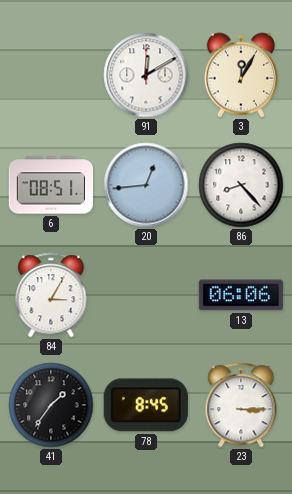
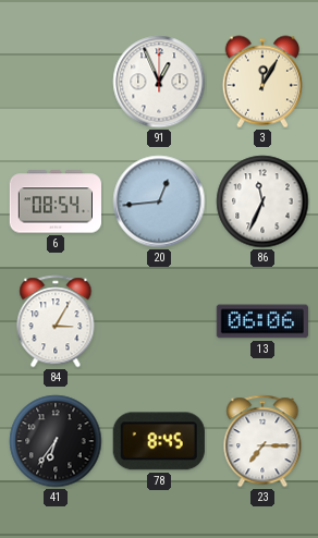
91: 12:10 -> 12:56
6: 08:51 -> 08:54
86: 8:23 -> 11:34
41: 1:36 -> 6:36
23: 3:15 -> 7:15
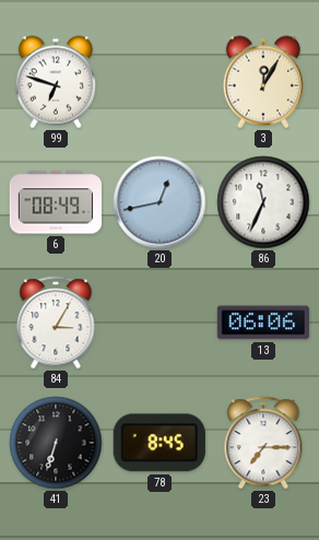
99: none -> 6:48
91: 12:56 -> none
6: 08:54 -> 08:49
20: 12:44 -> 12:43
41: 6:36 -> 6:33
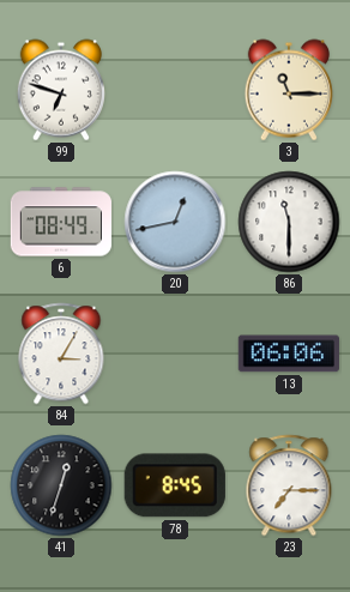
3: 12:05 -> 11:15
86: 11:34 -> 11:30
41: 6:33 -> 12:33
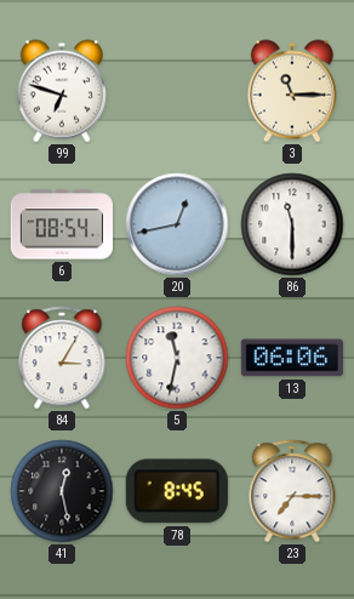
6: 08:49 -> 08:54
5: none -> 11:32
41: 12:33 -> 12:28
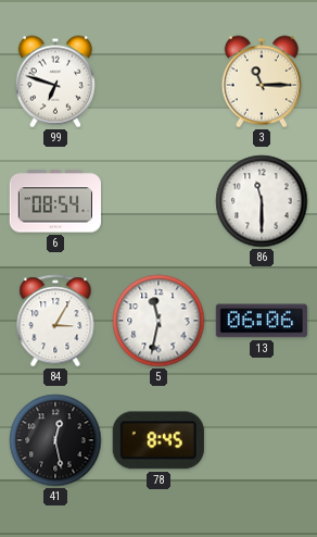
20: 12:43 -> none
23: 7:15 -> none
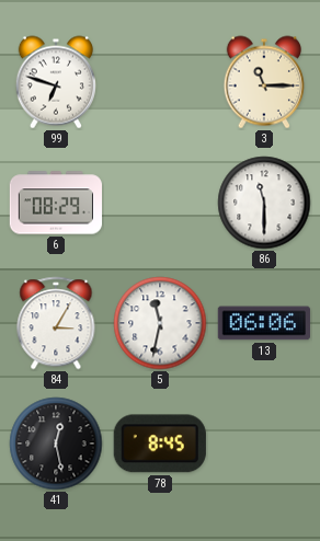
6: 08:54 -> 08:29
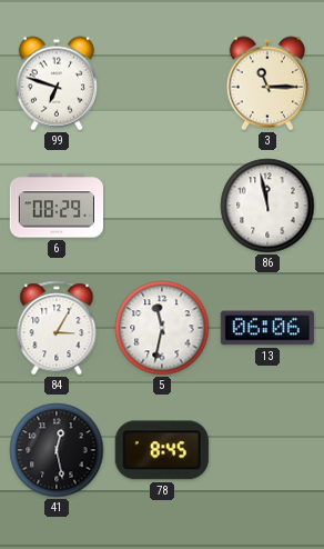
86: 11:30 -> 11:58
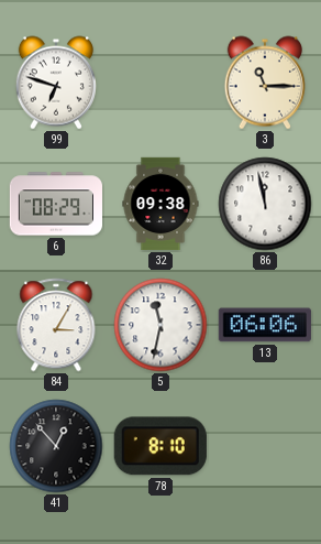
32: none -> 09:38
41: 12:28 -> 12:53
78: 8:45 -> 8:10
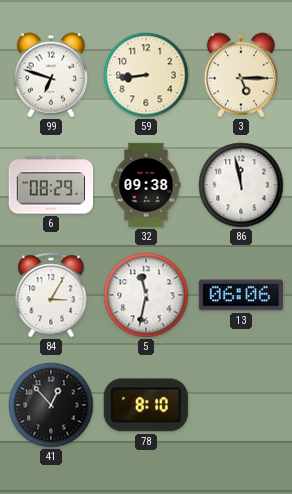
59: none -> 8:44
3: 11:15 -> 5:15
